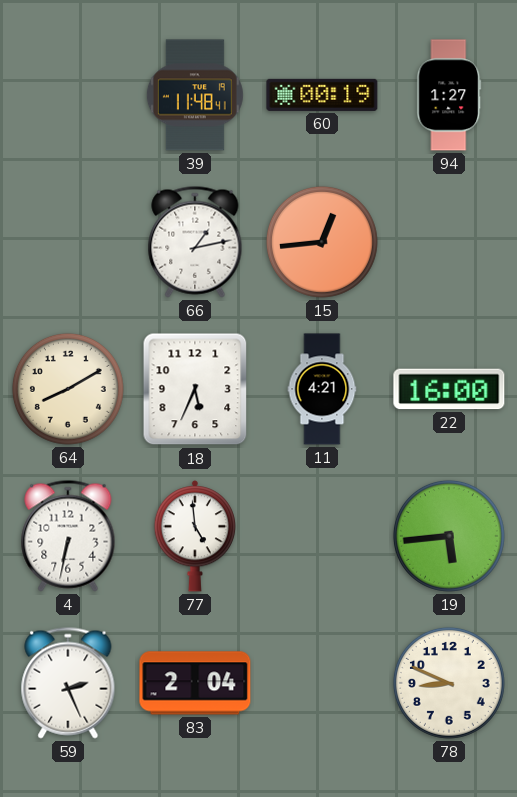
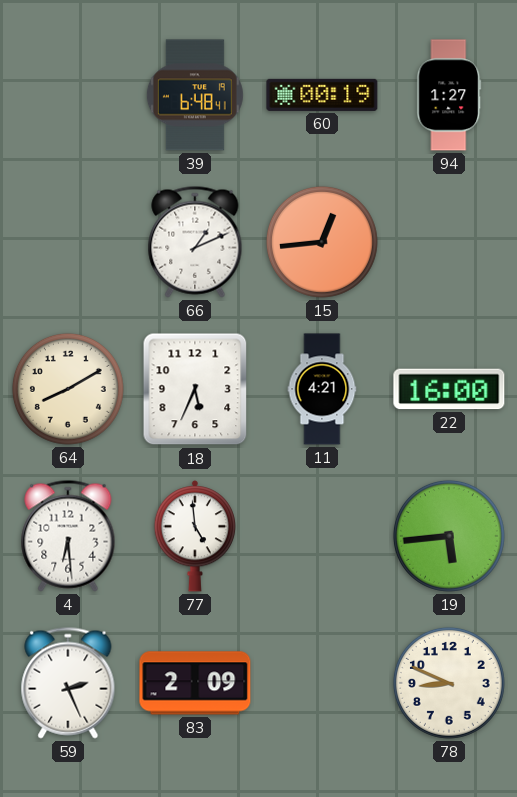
39: 11:48 -> 6:48
66: 1:13 -> 1:11
4: 6:32 -> 6:29
83: 2:04 -> 2:09
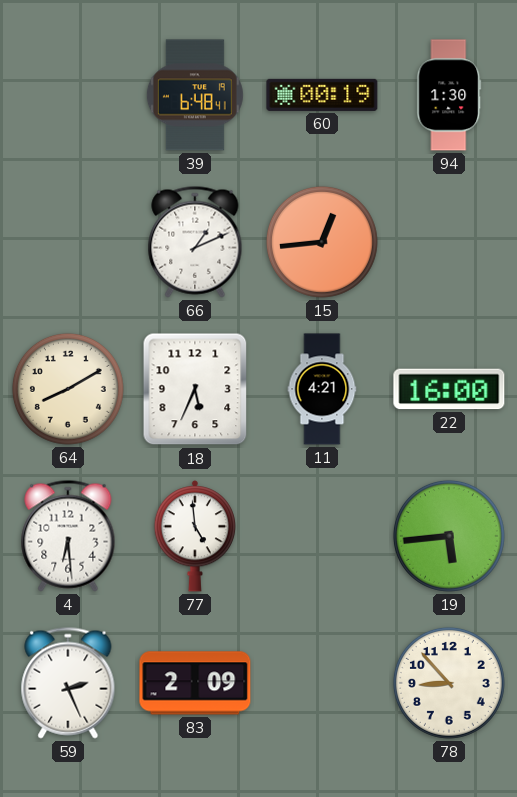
94: 1:27 -> 1:30
78: 8:49 -> 8:53
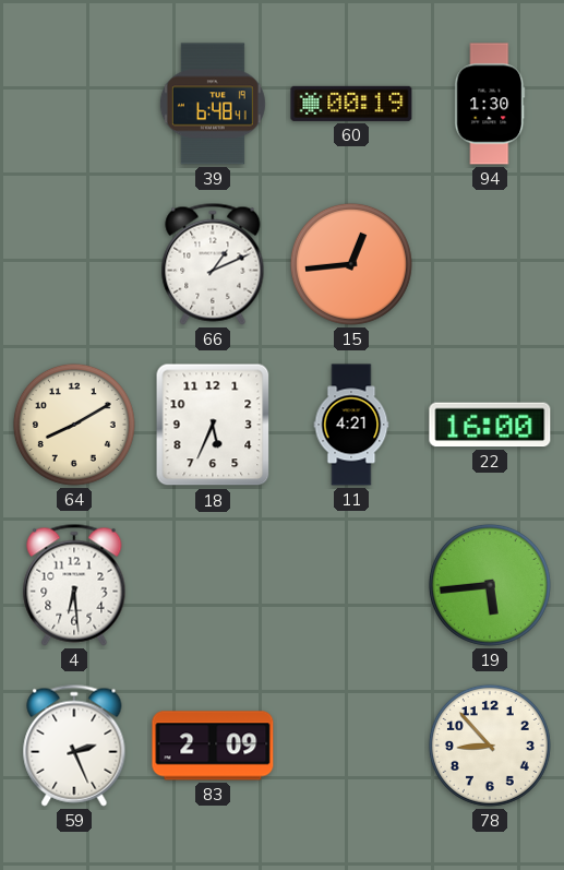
77: 4:59 -> none
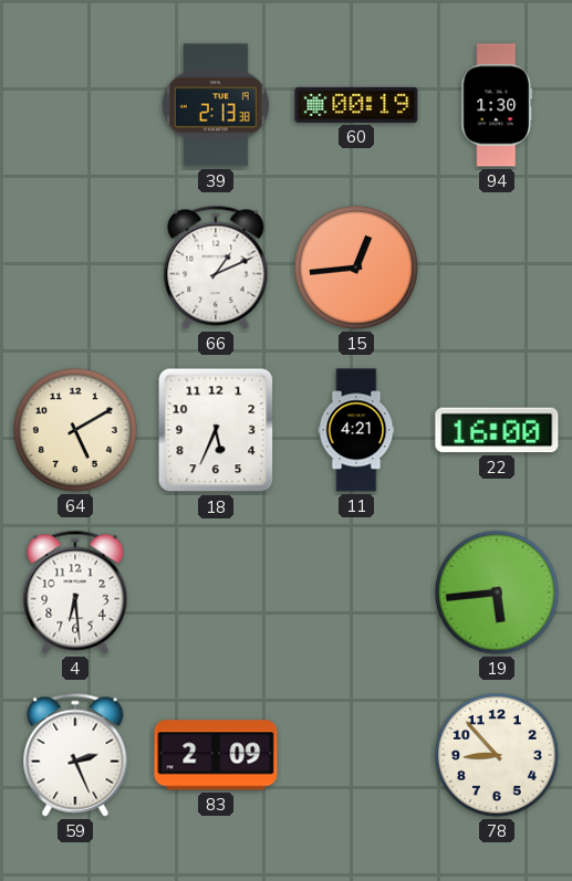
39: 6:48 -> 2:13
64: 8:10 -> 5:10
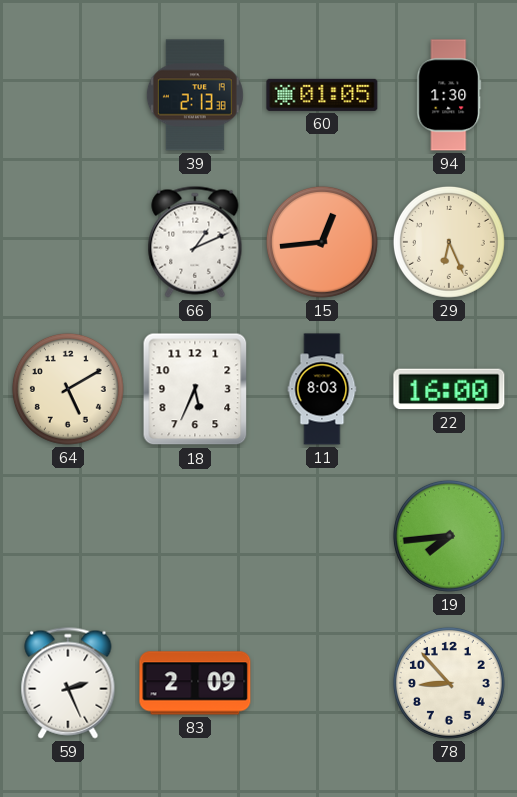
60: 00:19 -> 01:05
29: none -> 6:26
11: 4:21 -> 8:03
4: 6:29 -> none
19: 5:44 -> 7:44
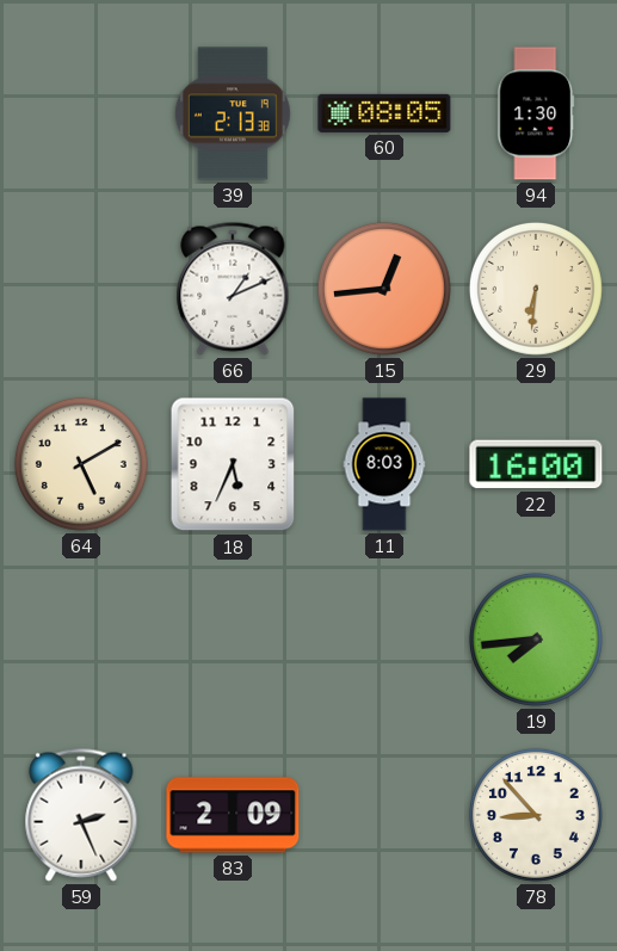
60: 01:05 -> 08:05
29: 6:26 -> 6:31
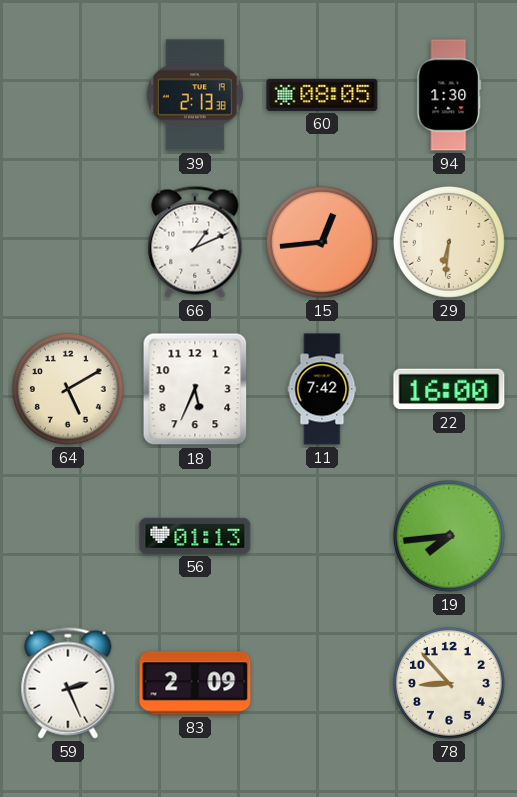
11: 8:03 -> 7:42
56: none -> 01:13
